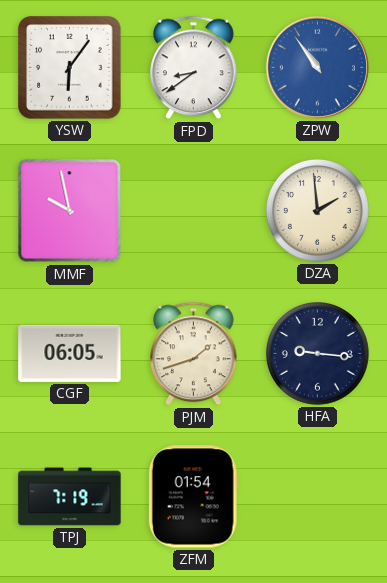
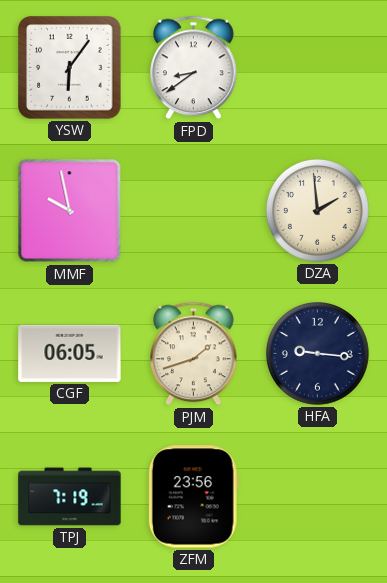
ZPW: 10:54 -> none
ZFM: 01:54 -> 23:56
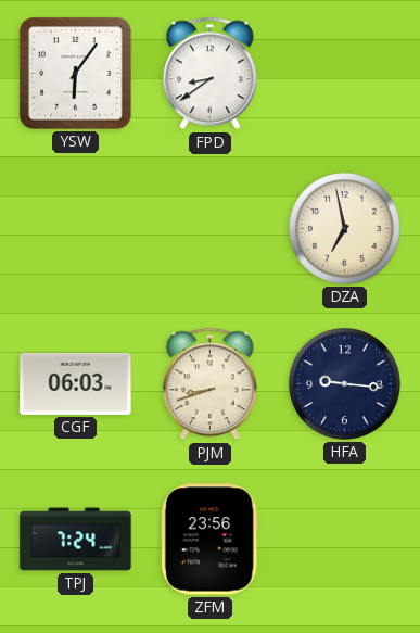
MMF: 9:58 -> none
DZA: 1:59 -> 6:58
CGF: 06:05 -> 06:03
PJM: 1:42 -> 8:42
TPJ: 7:19 -> 7:24
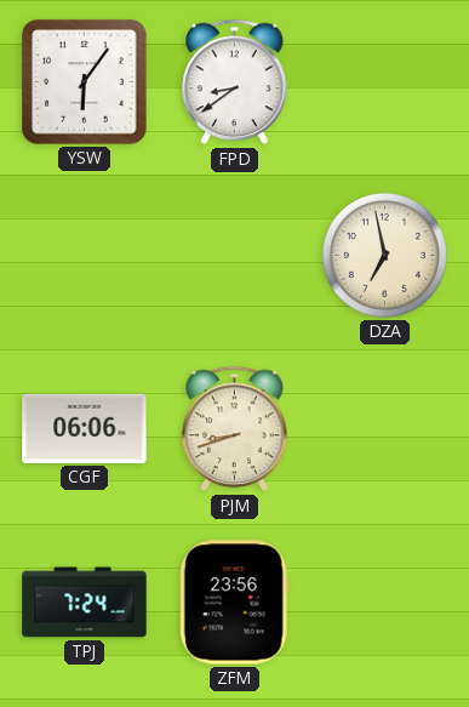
CGF: 06:03 -> 06:06
HFA: 9:16 -> none
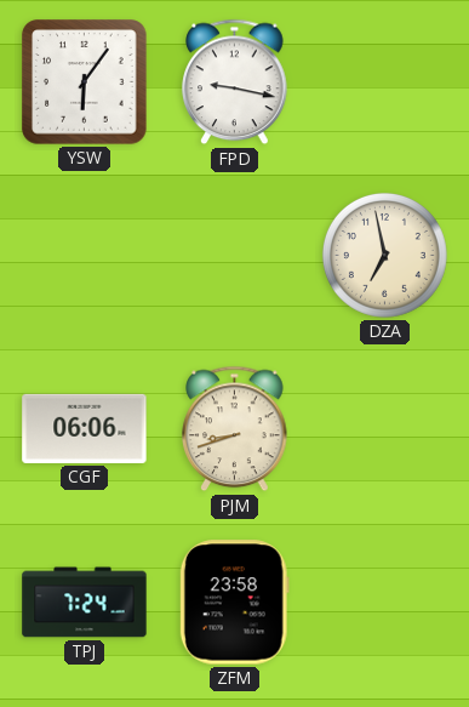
FPD: 8:39 -> 9:17
ZFM: 23:56 -> 23:58
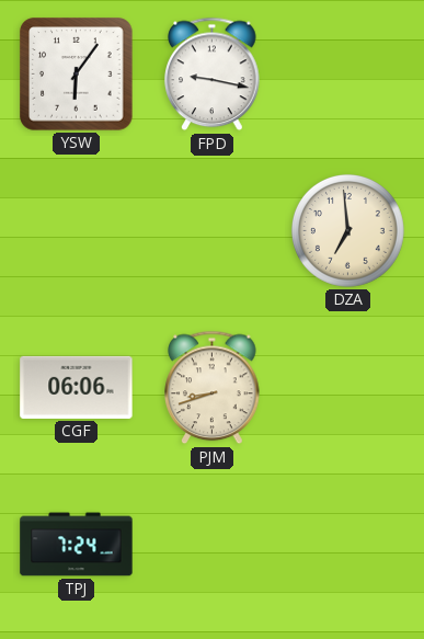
DZA: 6:58 -> 6:59
ZFM: 23:58 -> none
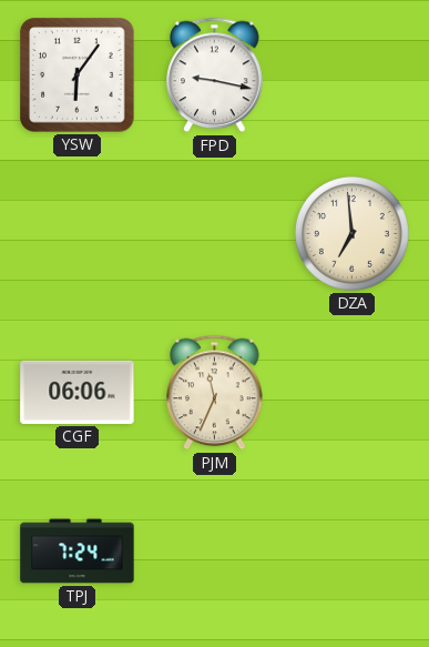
PJM: 8:42 -> 11:34
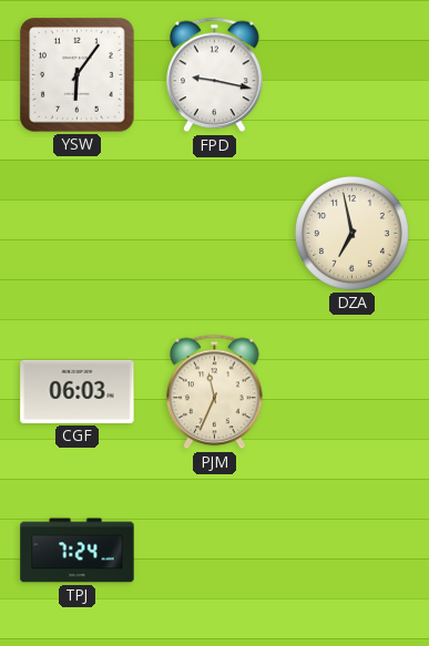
DZA: 6:59 -> 6:58
CGF: 06:06 -> 06:03
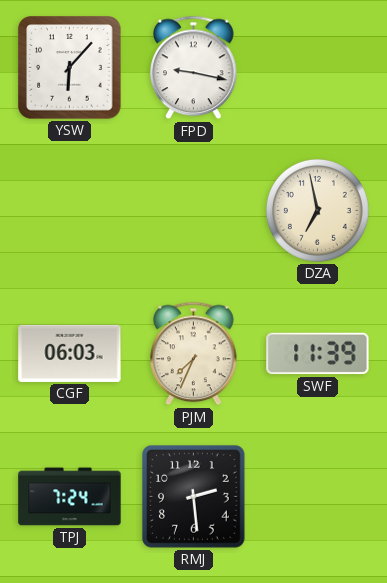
YSW: 6:06 -> 6:07
PJM: 11:34 -> 7:34
SWF: none -> 11:39
RMJ: none -> 2:29
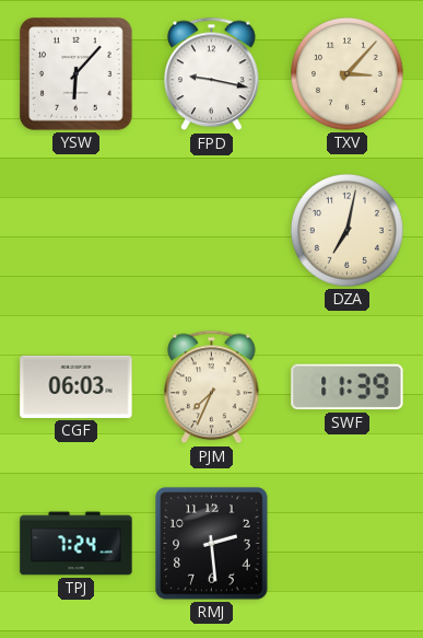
TXV: none -> 3:07
DZA: 6:58 -> 7:02
